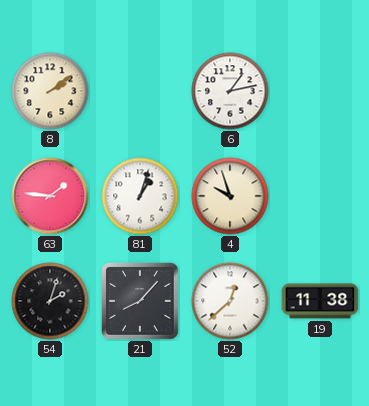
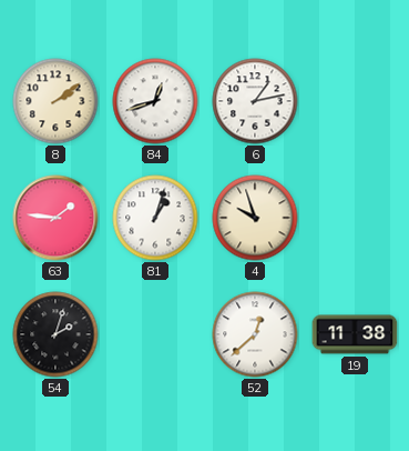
84: none -> 12:42
21: 8:07 -> none
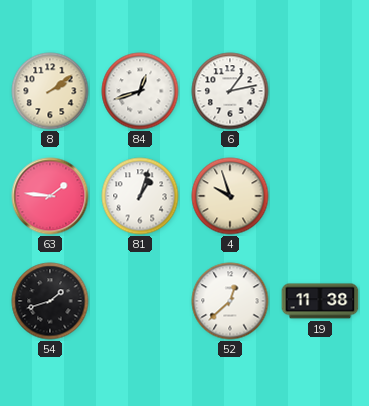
54: 2:03 -> 1:42
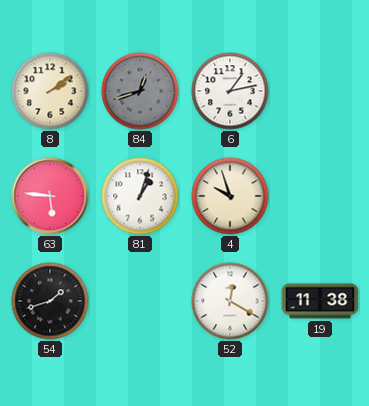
84 dial: white -> grey
63: 1:46 -> 5:46
52: 12:38 -> 12:20
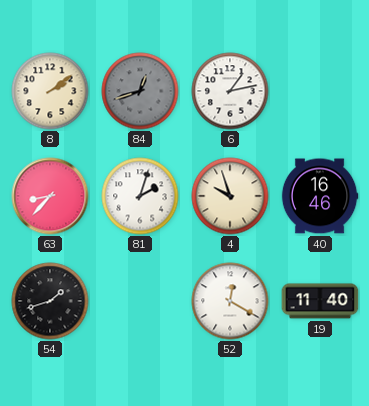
63: 5:46 -> 8:37
81: 1:03 -> 2:03
40: none -> 16:46
19: 11:38 -> 11:40
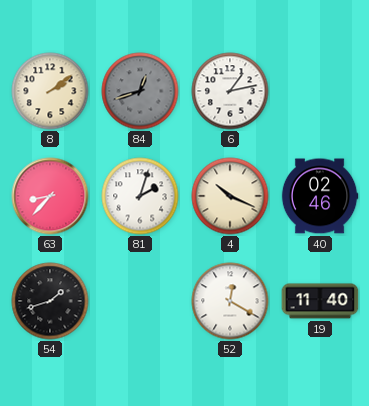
4: 9:57 -> 10:19
40: 16:46 -> 02:46
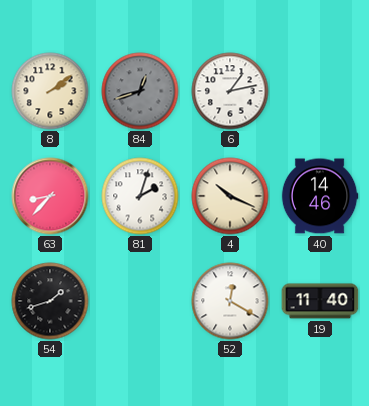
40: 02:46 -> 14:46
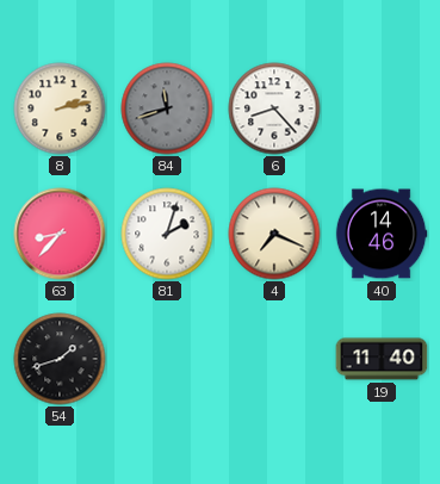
8: 2:09 -> 2:13
84: 12:42 -> 11:42
6: 1:13 -> 8:23
4: 10:19 -> 7:19
52: 12:20 -> none
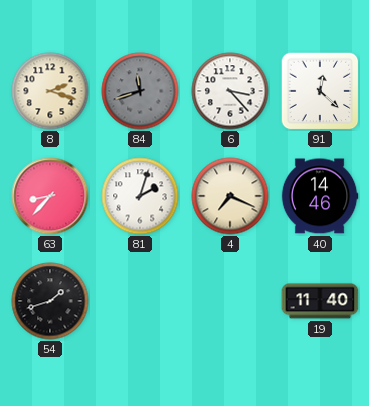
8: 2:13 -> 2:18
6: 8:23 -> 3:23
91: none -> 12:22
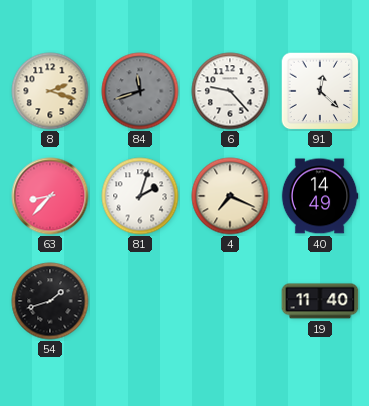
6: 3:23 -> 9:23
40: 14:46 -> 14:49
